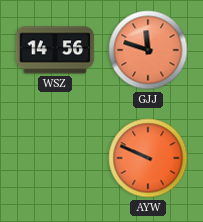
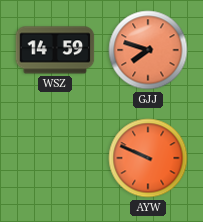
WSZ: 14:56 -> 14:59
GJJ: 11:48 -> 7:48
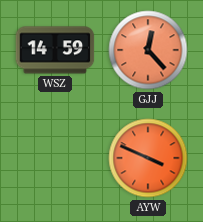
GJJ: 7:48 -> 12:23
AYW: 9:49 -> 3:49
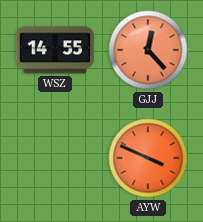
WSZ: 14:59 -> 14:55
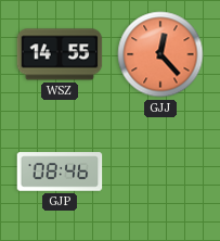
GJP: none -> 08:46
AYW: 3:49 -> none
